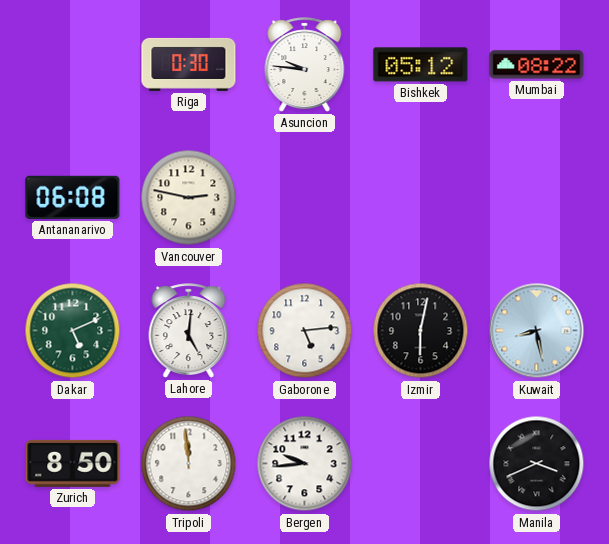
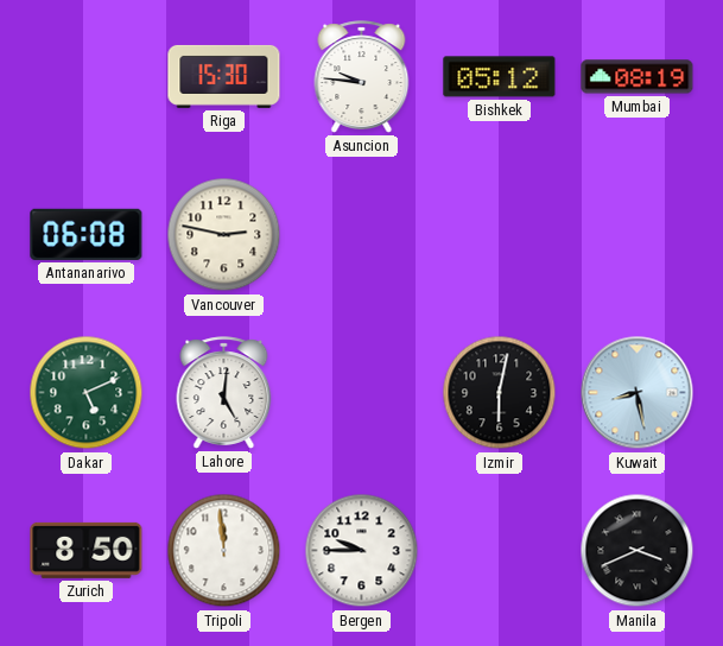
Riga: 0:30 -> 15:30
Mumbai: 08:22 -> 08:19
Gaborone: 5:14 -> none
Bergen: 9:44 -> 9:45
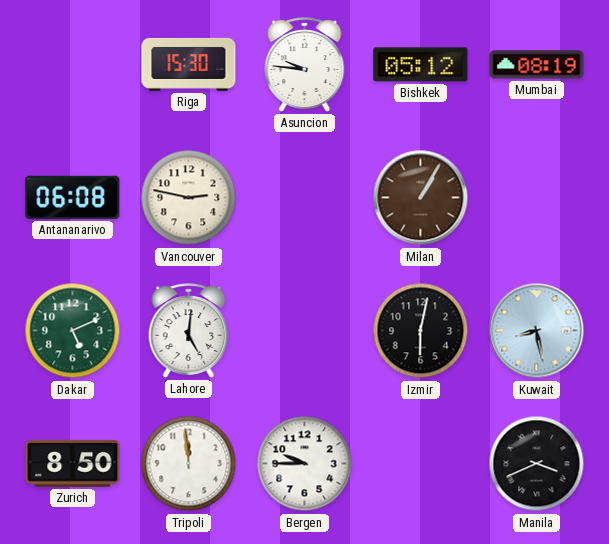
Milan: none -> 1:05
